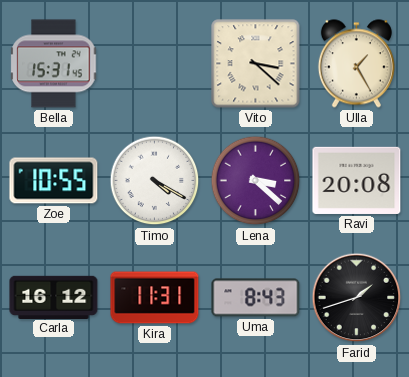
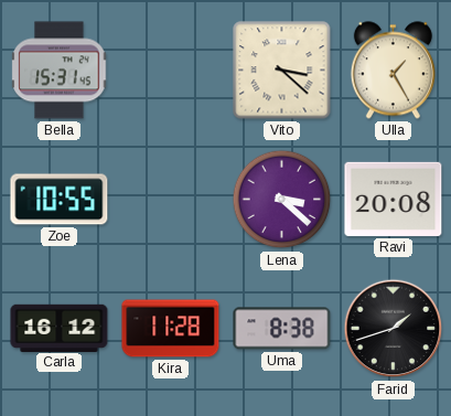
Timo: 4:20 -> none
Kira: 11:31 -> 11:28
Uma: 8:43 -> 8:38
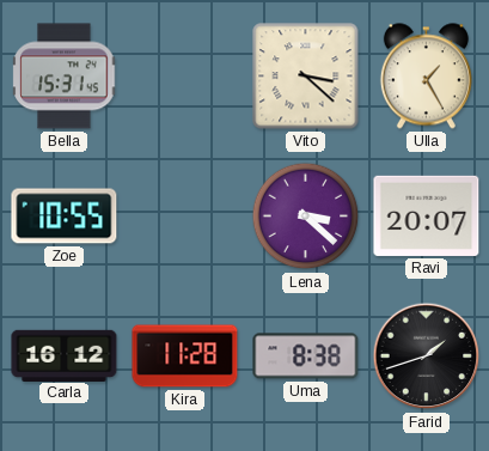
Ravi: 20:08 -> 20:07
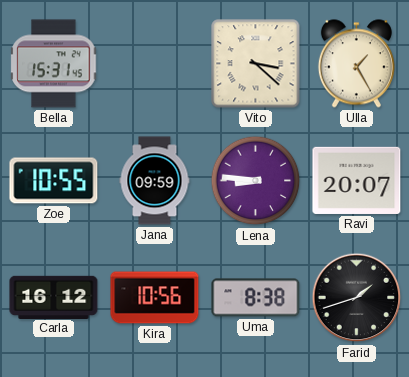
Jana: none -> 09:59
Lena: 3:22 -> 8:46
Kira: 11:28 -> 10:56
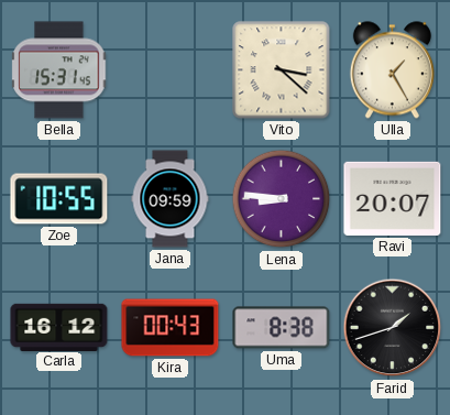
Kira: 10:56 -> 00:43
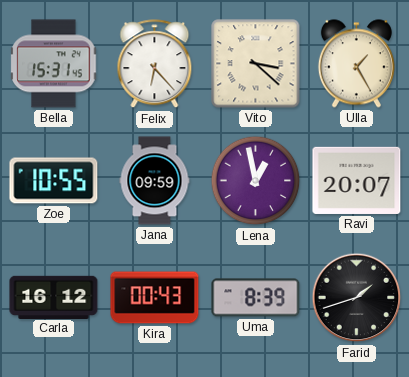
Felix: none -> 6:23
Lena: 8:46 -> 12:58
Uma: 8:38 -> 8:39
